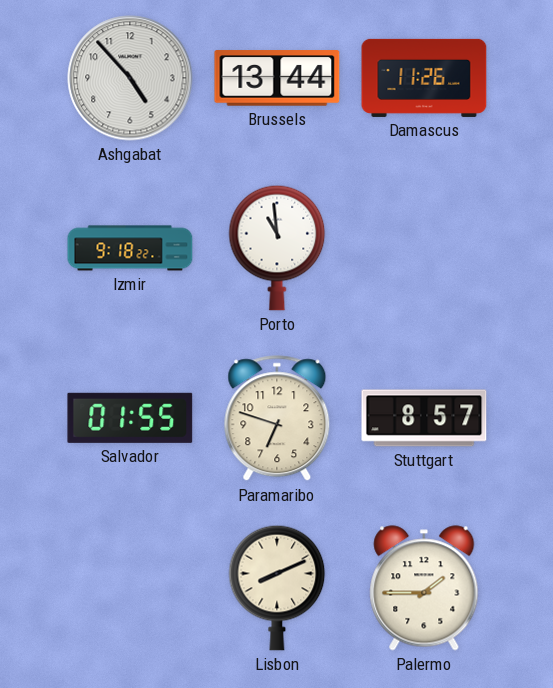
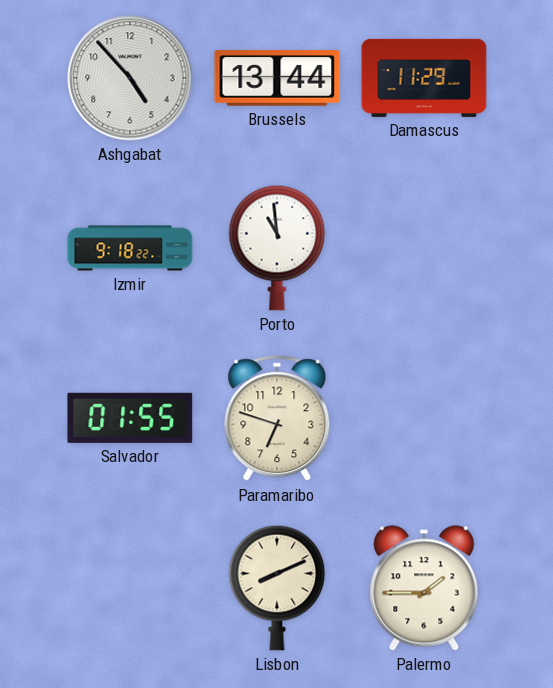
Damascus: 11:26 -> 11:29
Stuttgart: 8:57 -> none
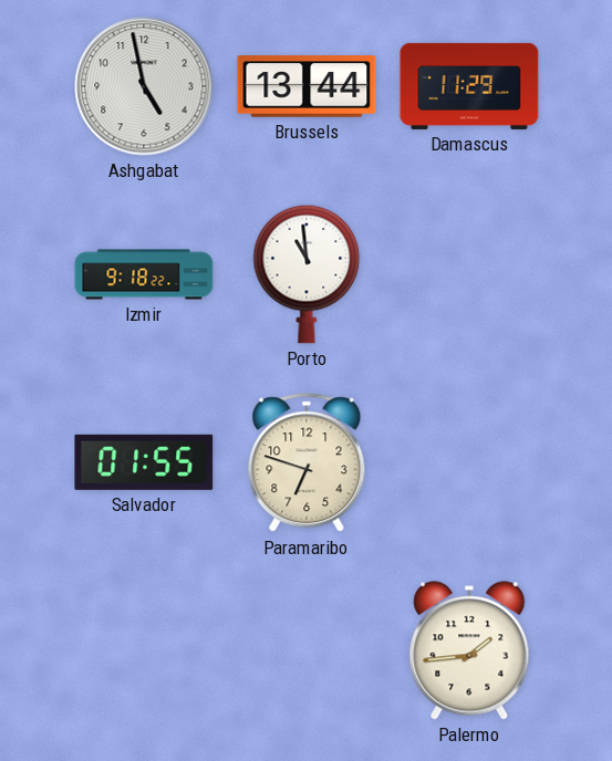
Ashgabat: 4:53 -> 4:58
Lisbon: 8:11 -> none
Palermo: 1:45 -> 1:44
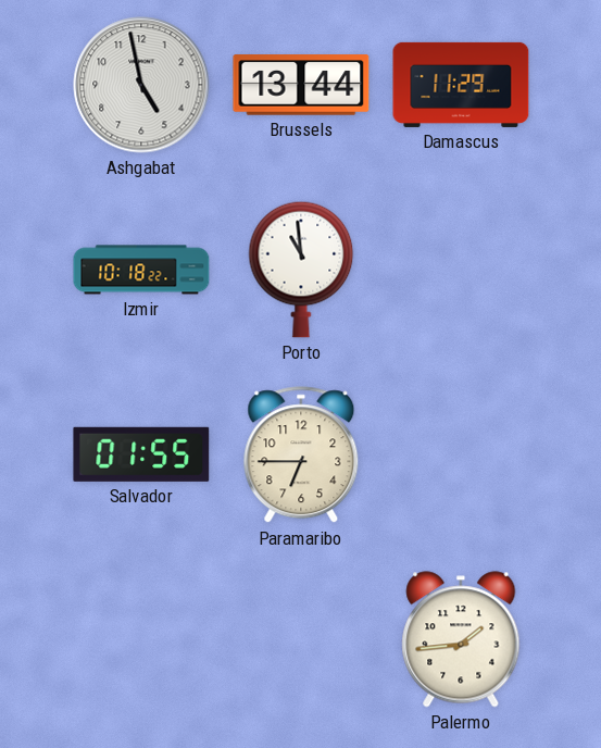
Izmir: 9:18 -> 10:18
Paramaribo: 6:48 -> 6:45
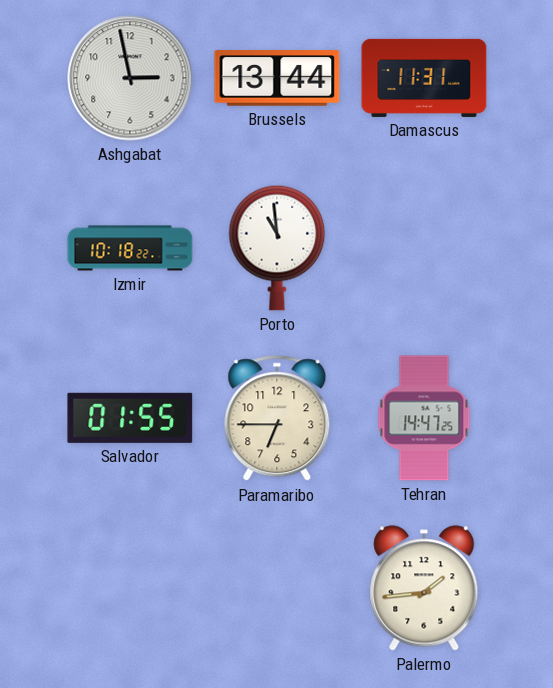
Ashgabat: 4:58 -> 2:58
Damascus: 11:29 -> 11:31
Tehran: none -> 14:47
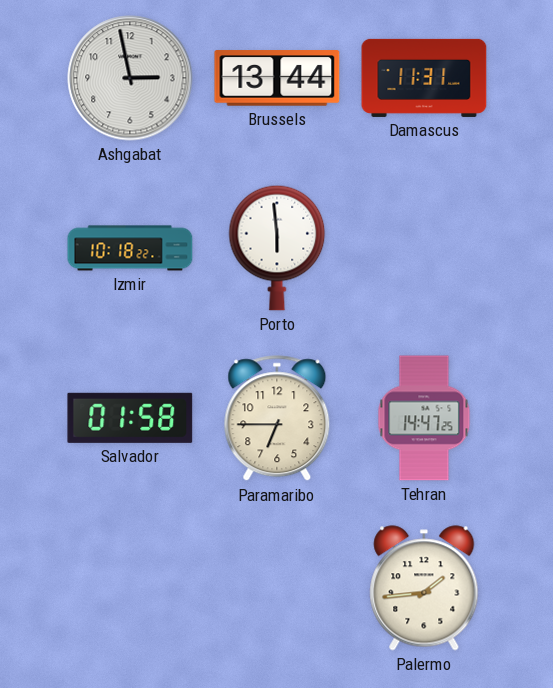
Porto: 10:59 -> 5:59
Salvador: 01:55 -> 01:58
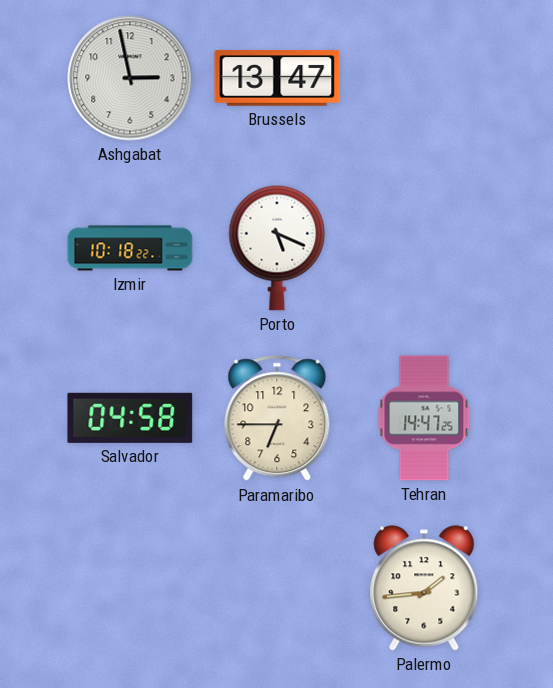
Brussels: 13:44 -> 13:47
Damascus: 11:31 -> none
Porto: 5:59 -> 5:19
Salvador: 01:58 -> 04:58
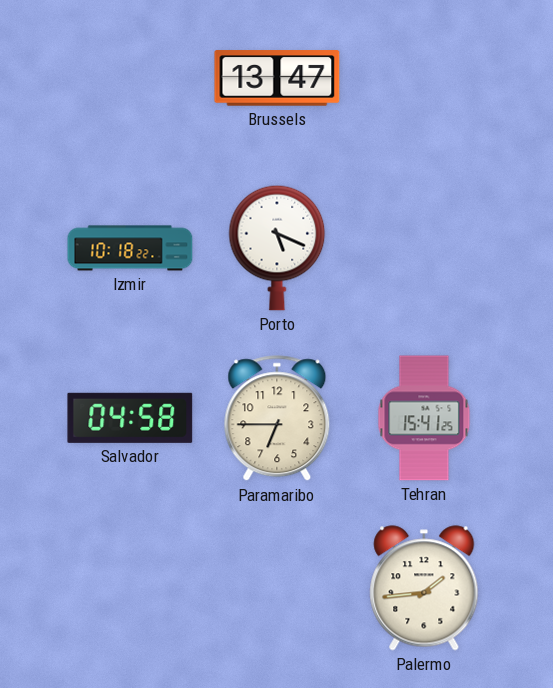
Ashgabat: 2:58 -> none
Tehran: 14:47 -> 15:41
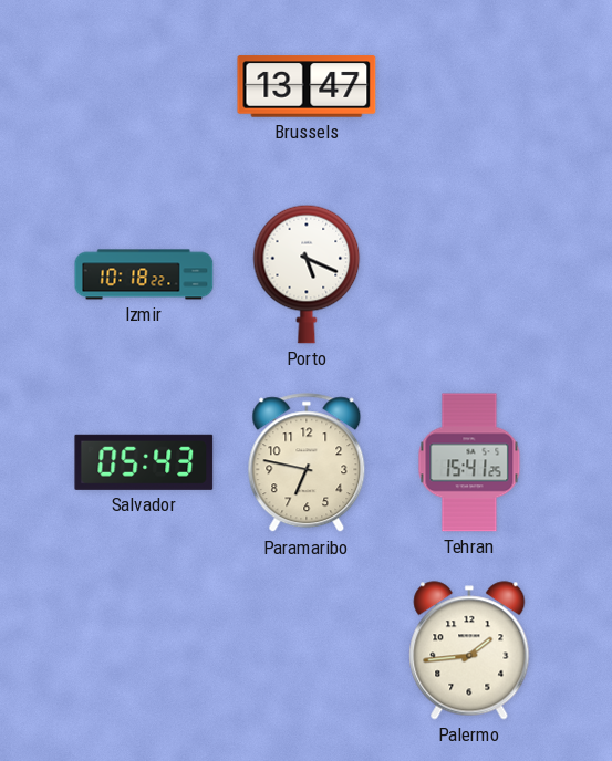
Salvador: 04:58 -> 05:43
Paramaribo: 6:45 -> 6:47
